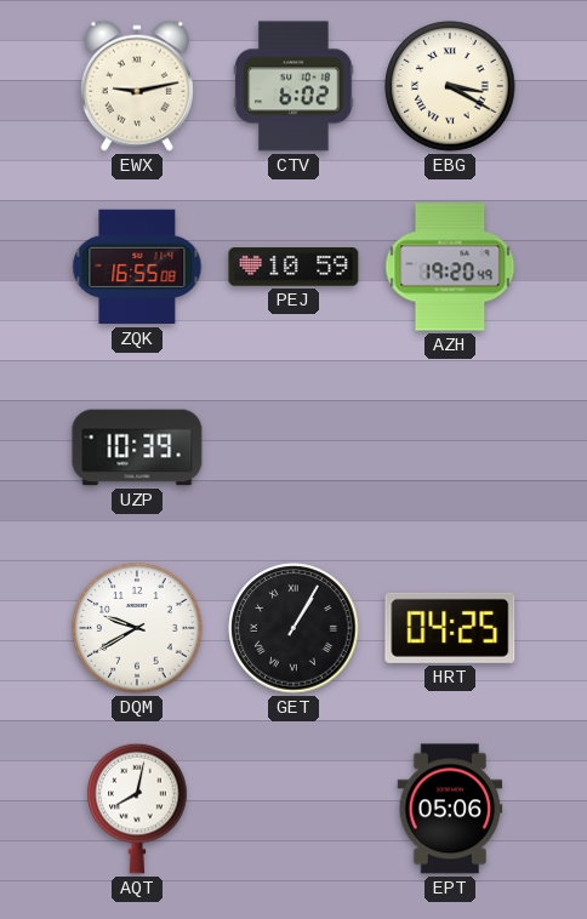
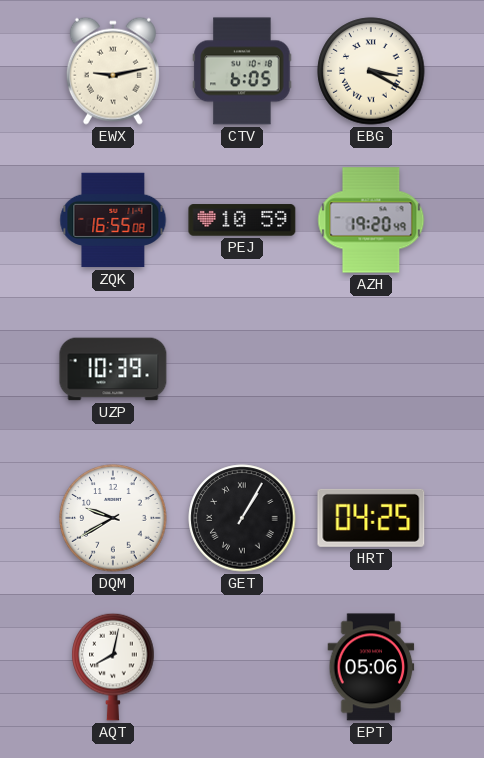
CTV: 6:02 -> 6:05
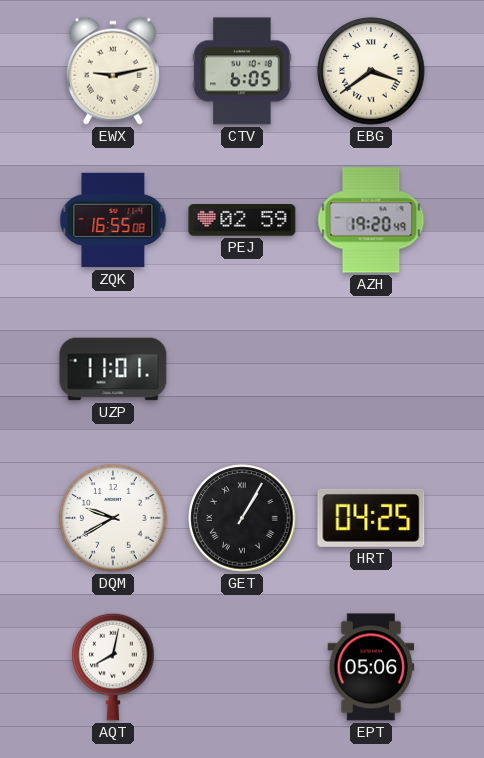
EBG: 3:20 -> 3:39
PEJ: 10:59 -> 02:59
UZP: 10:39 -> 11:01
